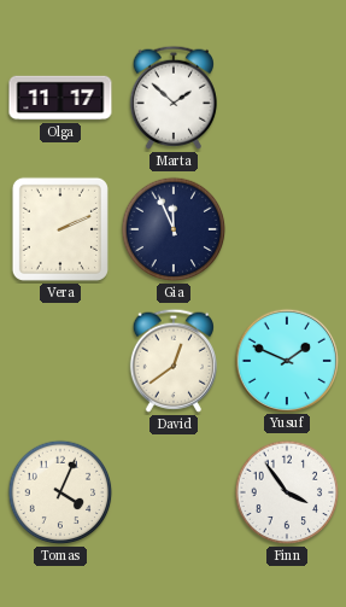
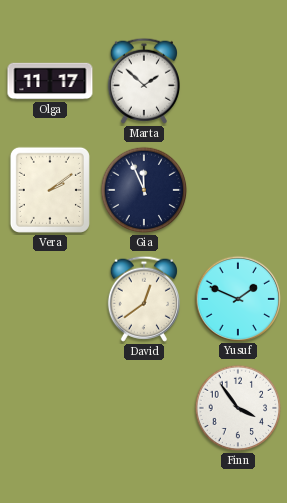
Vera: 2:11 -> 2:09
Tomas: 4:04 -> none
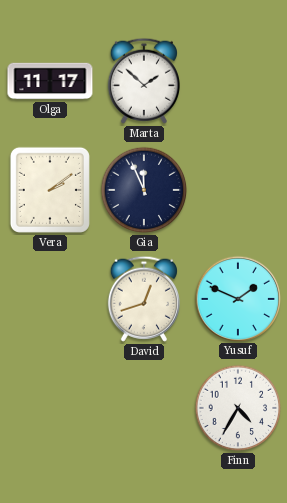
David: 12:39 -> 12:42
Finn: 3:54 -> 4:35
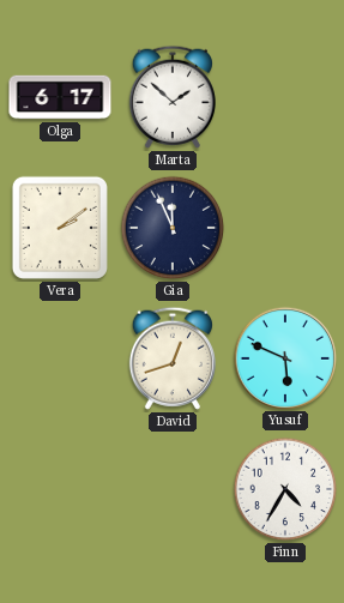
Olga: 11:17 -> 6:17
Yusuf: 1:49 -> 5:49
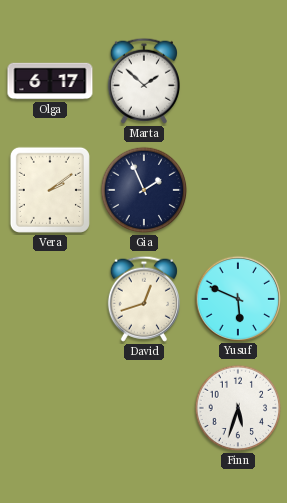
Gia: 11:56 -> 1:56
Finn: 4:35 -> 5:33
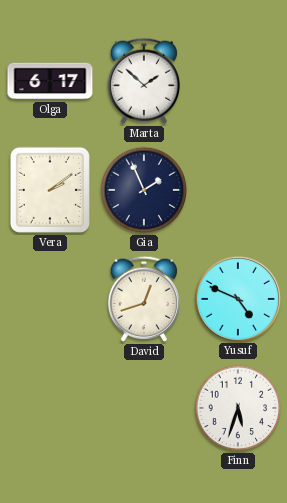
Yusuf: 5:49 -> 4:49
